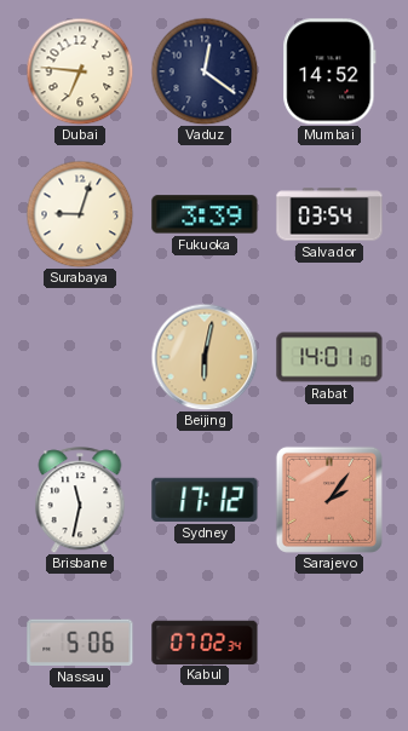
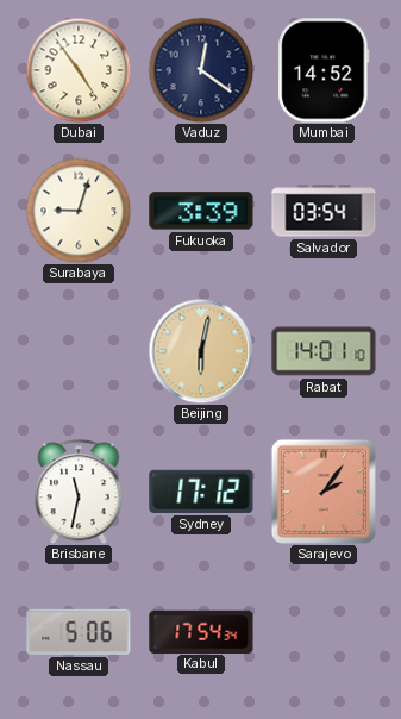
Dubai: 6:46 -> 4:54
Kabul: 07:02 -> 17:54
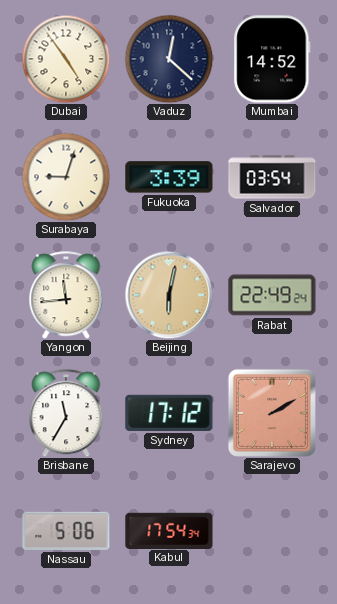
Vaduz: 12:21 -> 12:22
Yangon: none -> 11:44
Rabat: 14:01 -> 22:49
Brisbane: 11:32 -> 11:35
Sarajevo: 2:06 -> 2:10
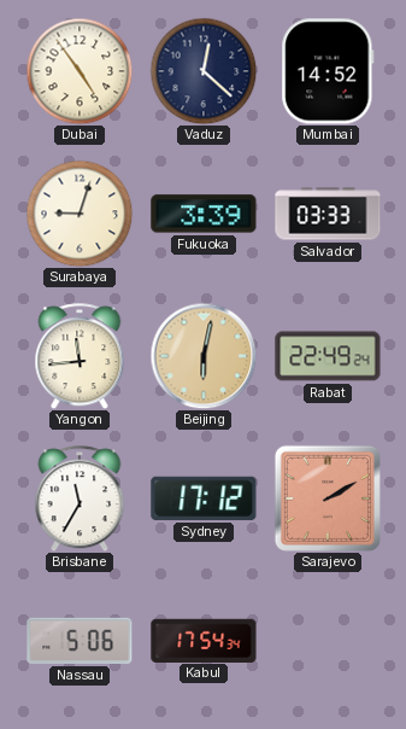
Salvador: 03:54 -> 03:33
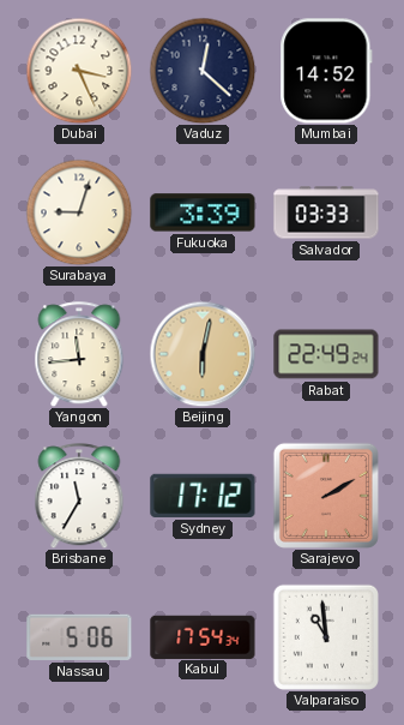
Dubai: 4:54 -> 3:26
Valparaiso: none -> 10:59
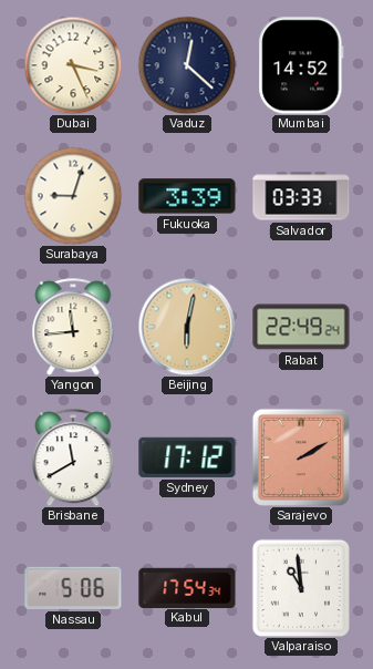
Brisbane: 11:35 -> 11:40
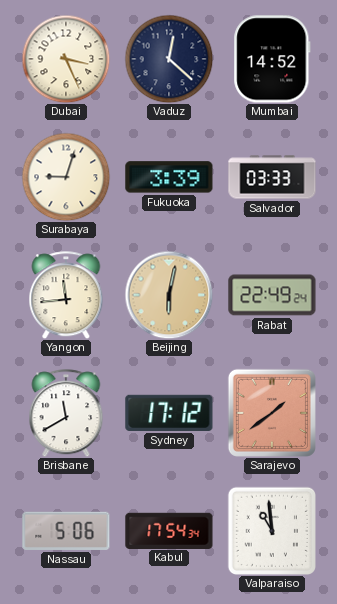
Sarajevo: 2:10 -> 1:39
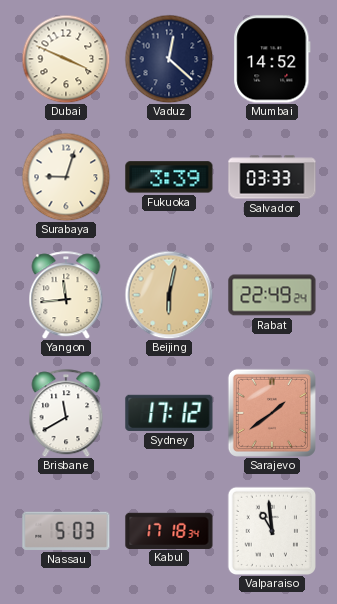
Dubai: 3:26 -> 3:49
Nassau: 5:06 -> 5:03
Kabul: 17:54 -> 17:18
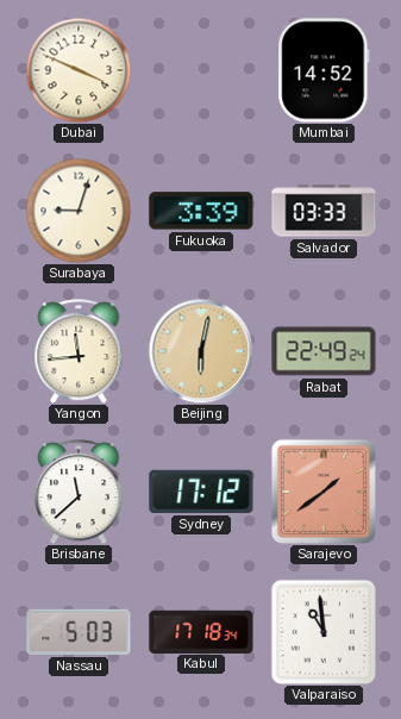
Vaduz: 12:22 -> none
Brisbane: 11:40 -> 11:38
